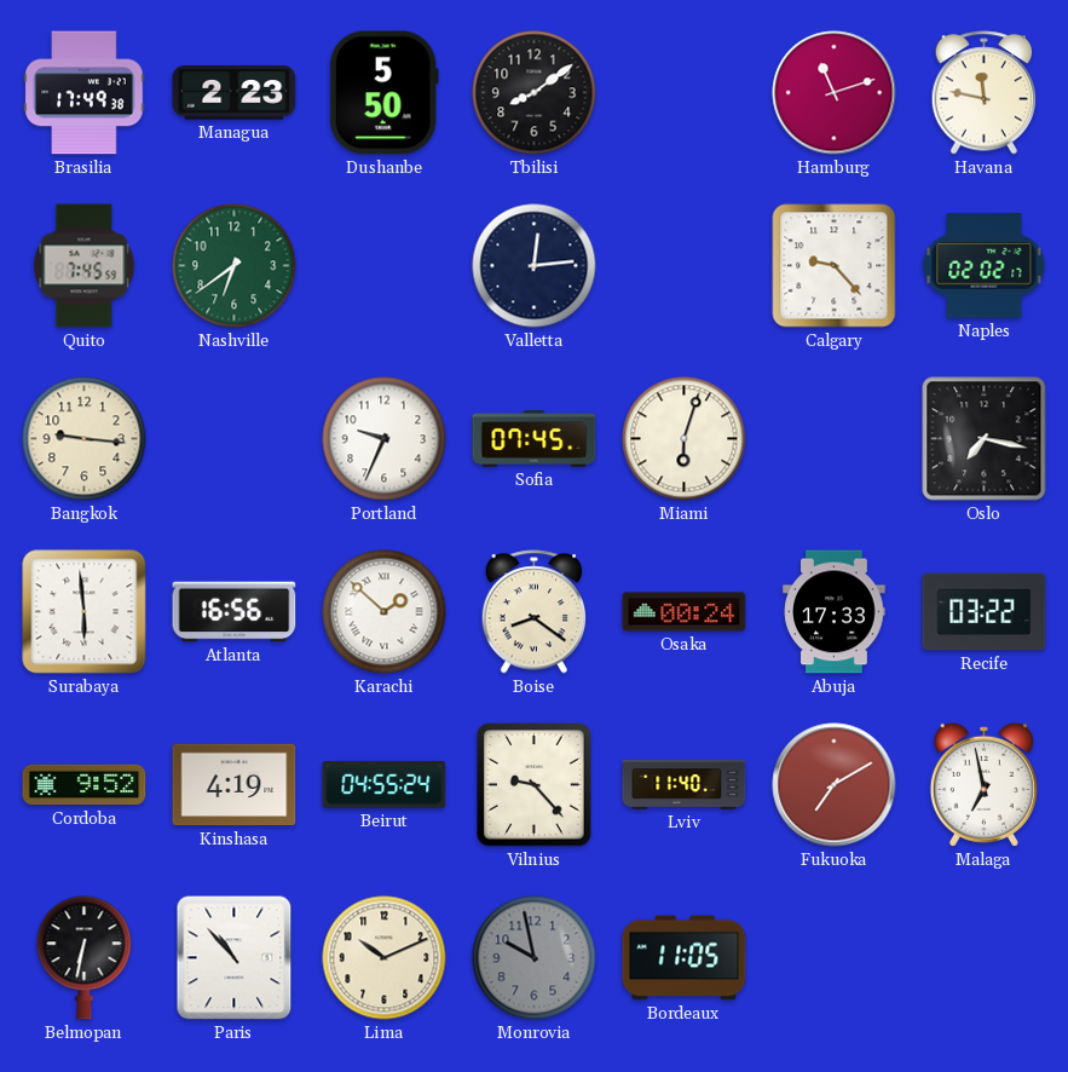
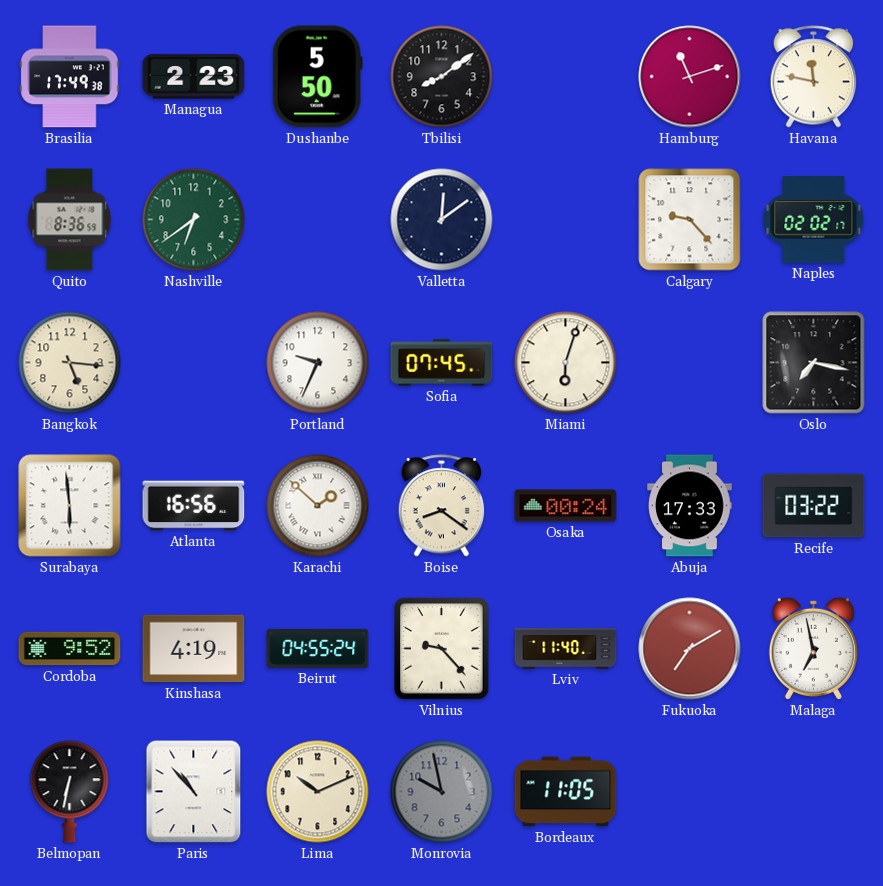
Quito: 7:45 -> 8:36
Valletta: 12:14 -> 12:09
Bangkok: 9:16 -> 5:16
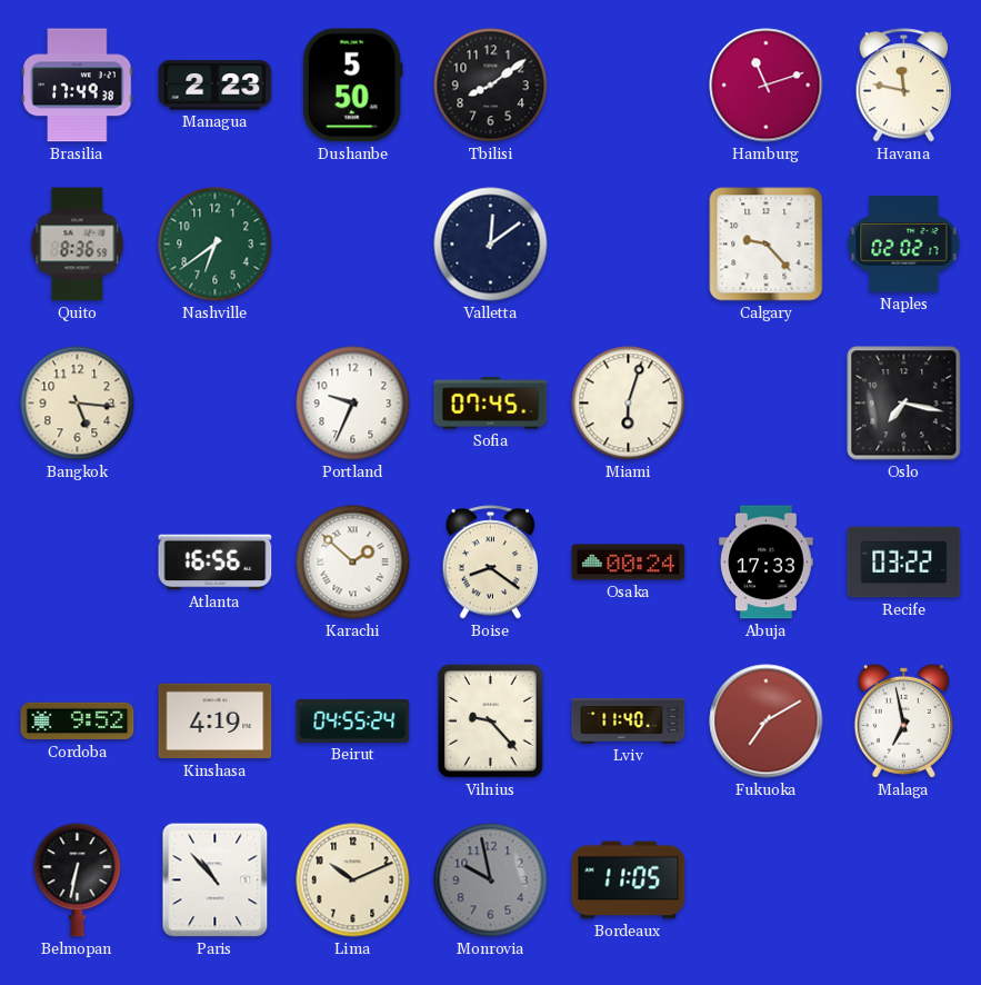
Surabaya: 5:59 -> none
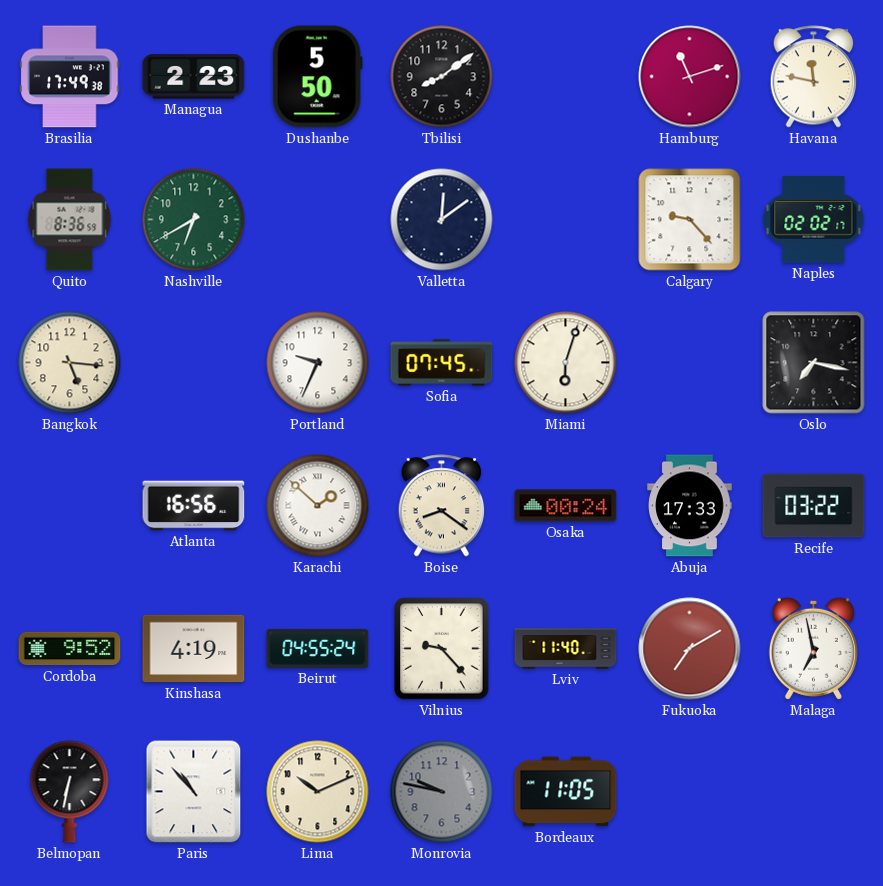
Nashville: 6:39 -> 6:40
Monrovia: 9:58 -> 9:47
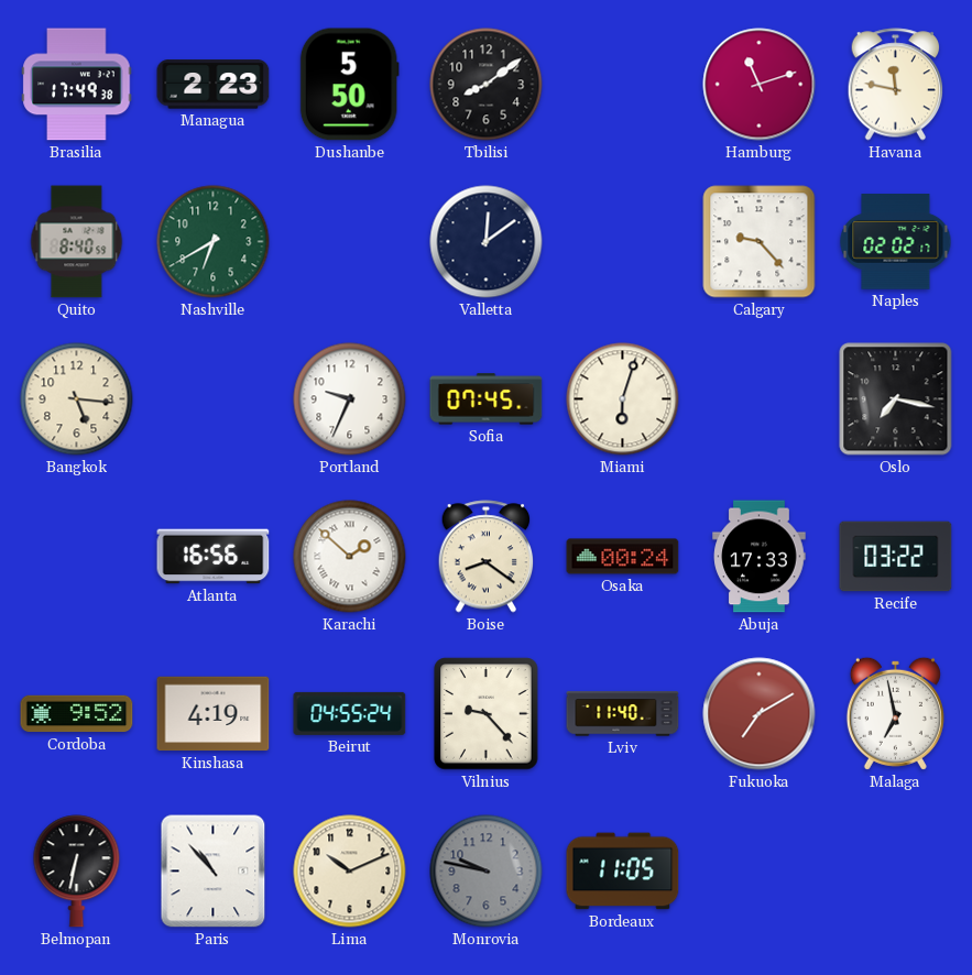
Quito: 8:36 -> 8:40
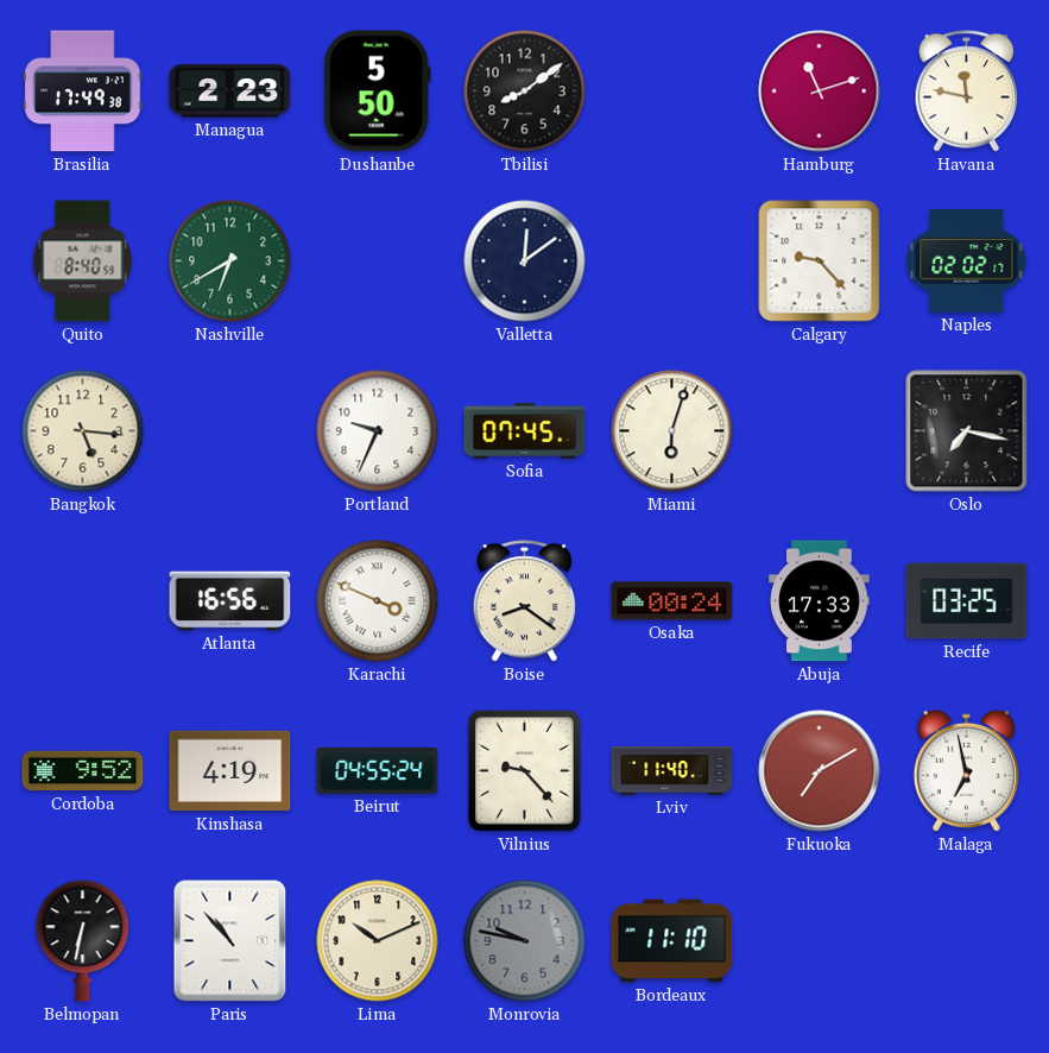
Karachi: 1:52 -> 3:49
Recife: 03:22 -> 03:25
Bordeaux: 11:05 -> 11:10
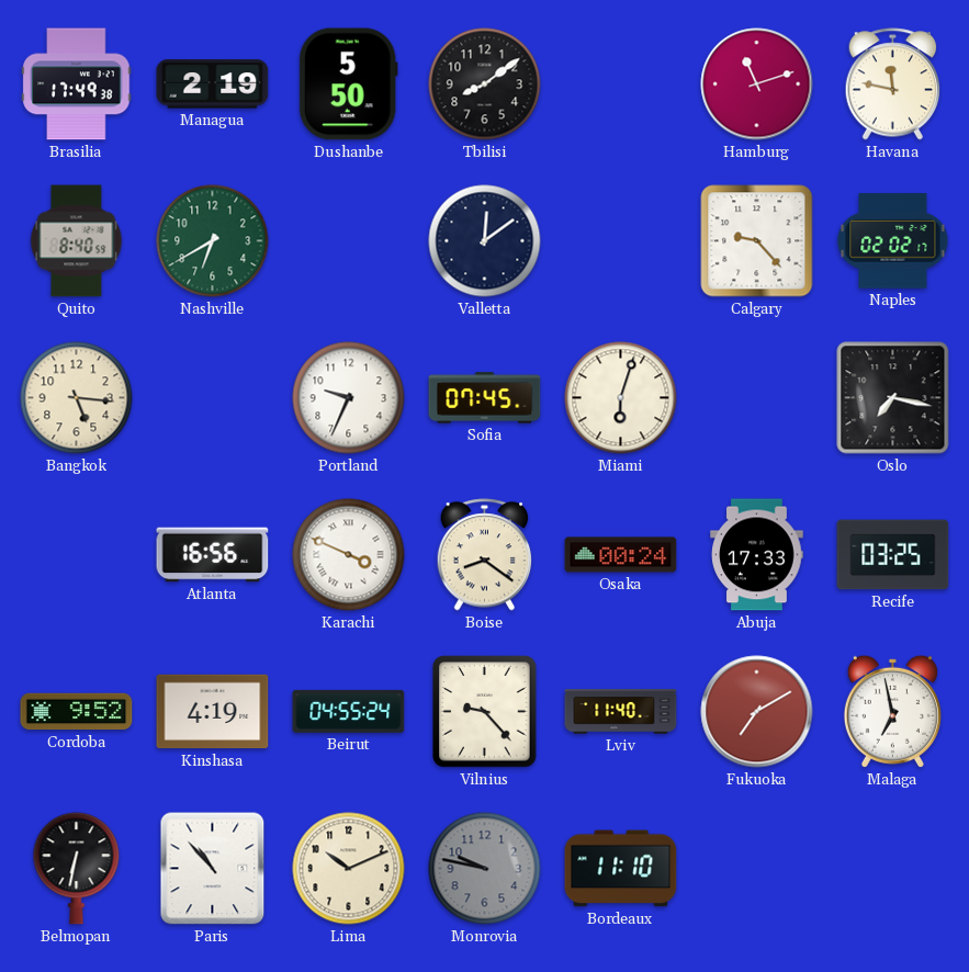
Managua: 2:23 -> 2:19
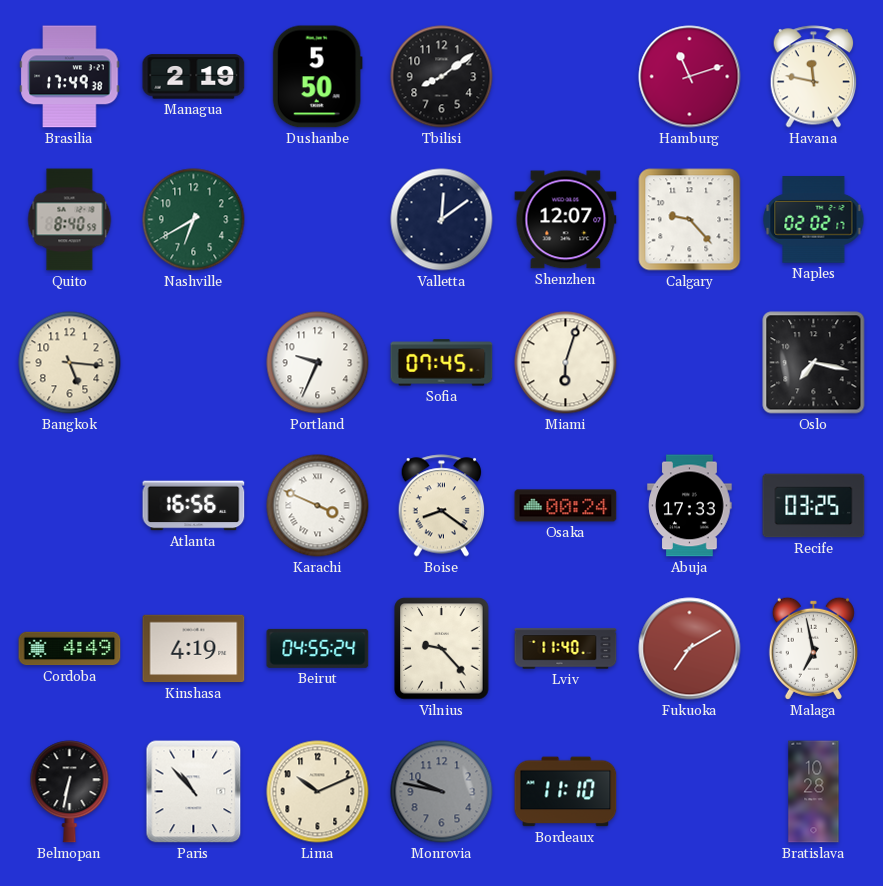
Shenzhen: none -> 12:07
Cordoba: 9:52 -> 4:49
Bratislava: none -> 10:28
